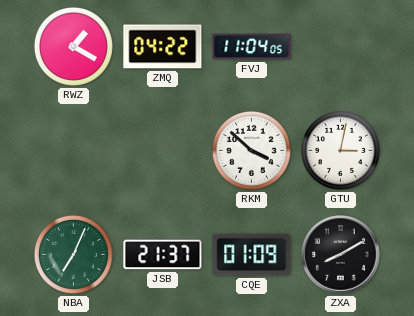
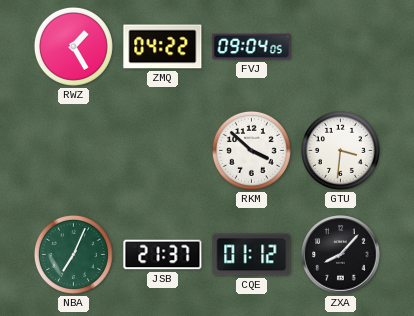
RWZ: 1:20 -> 1:25
FVJ: 11:04 -> 09:04
GTU: 3:02 -> 3:31
CQE: 01:09 -> 01:12
ZXA: 8:10 -> 8:07
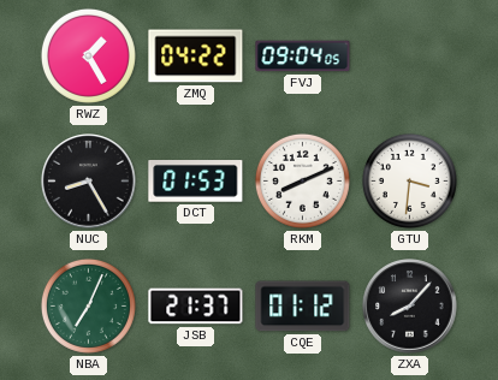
NUC: none -> 8:25
DCT: none -> 01:53
RKM: 3:52 -> 8:11
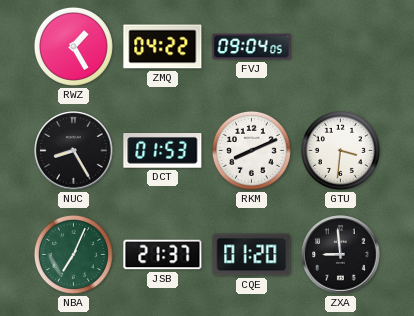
CQE: 01:12 -> 01:20
ZXA: 8:07 -> 8:59
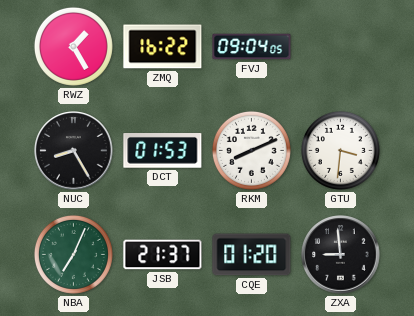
ZMQ: 04:22 -> 16:22
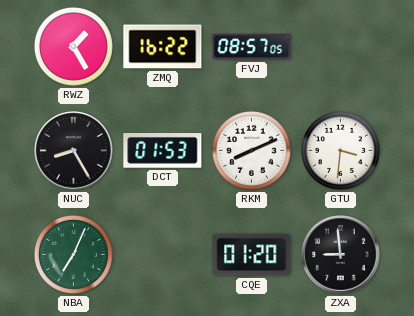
FVJ: 09:04 -> 08:57
JSB: 21:37 -> none
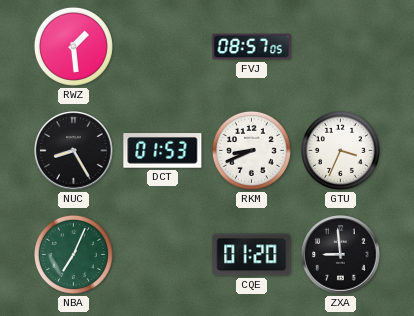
RWZ: 1:25 -> 1:29
ZMQ: 16:22 -> none
RKM: 8:11 -> 8:41
GTU: 3:31 -> 3:34
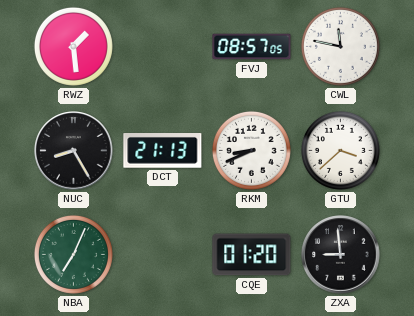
CWL: none -> 11:47
DCT: 01:53 -> 21:13
GTU: 3:34 -> 3:38
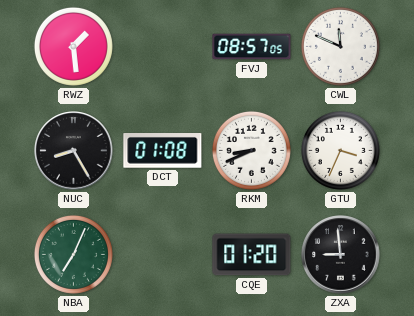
CWL: 11:47 -> 11:49
DCT: 21:13 -> 01:08
GTU: 3:38 -> 3:34
